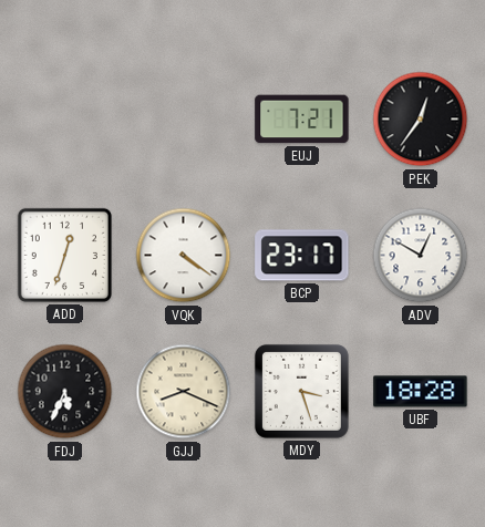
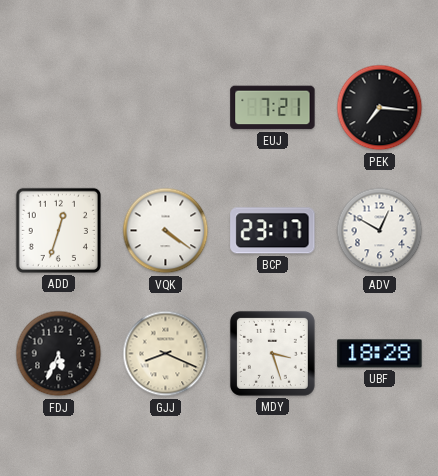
PEK: 12:36 -> 7:16
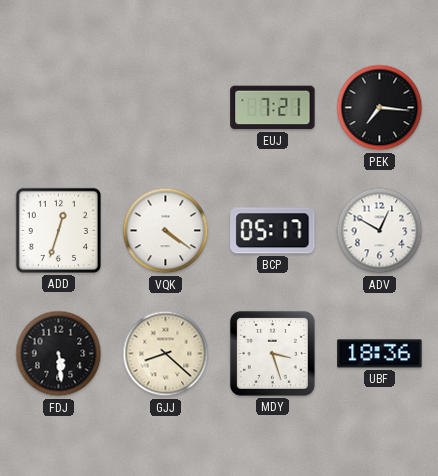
BCP: 23:17 -> 05:17
FDJ: 5:34 -> 5:29
GJJ: 8:19 -> 8:22
UBF: 18:28 -> 18:36
